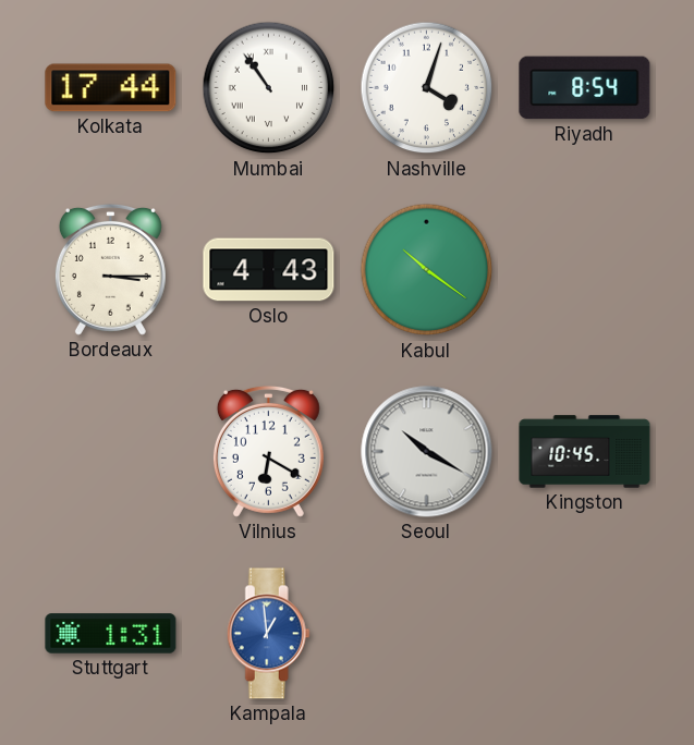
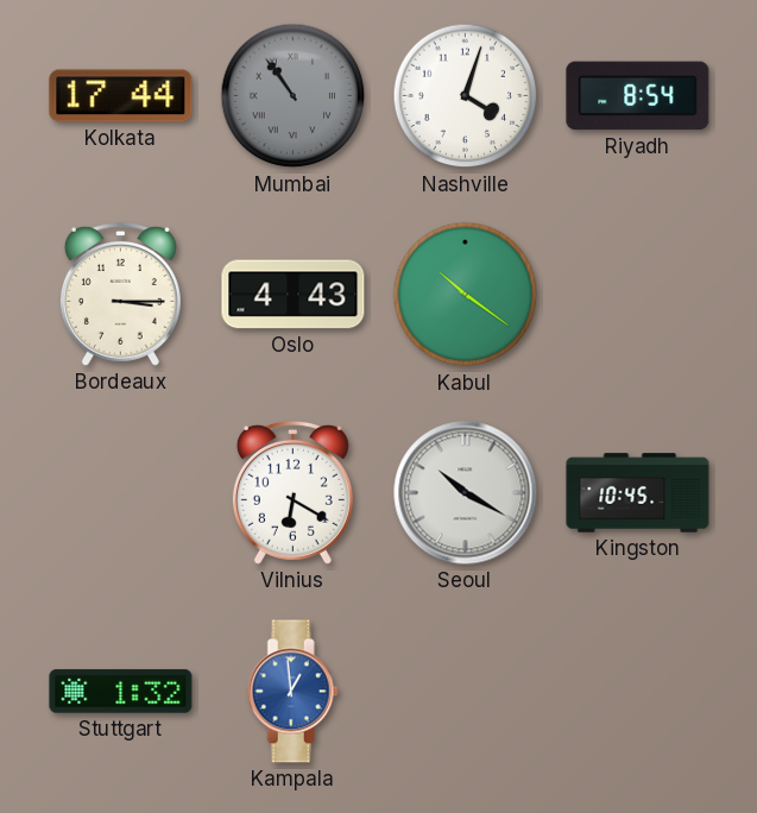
Mumbai dial: white -> grey
Stuttgart: 1:31 -> 1:32
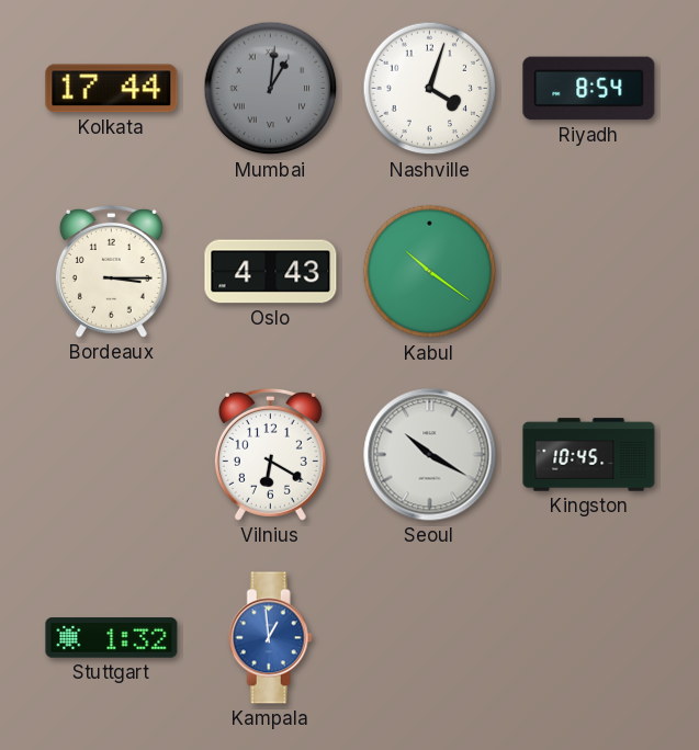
Mumbai: 10:54 -> 1:01
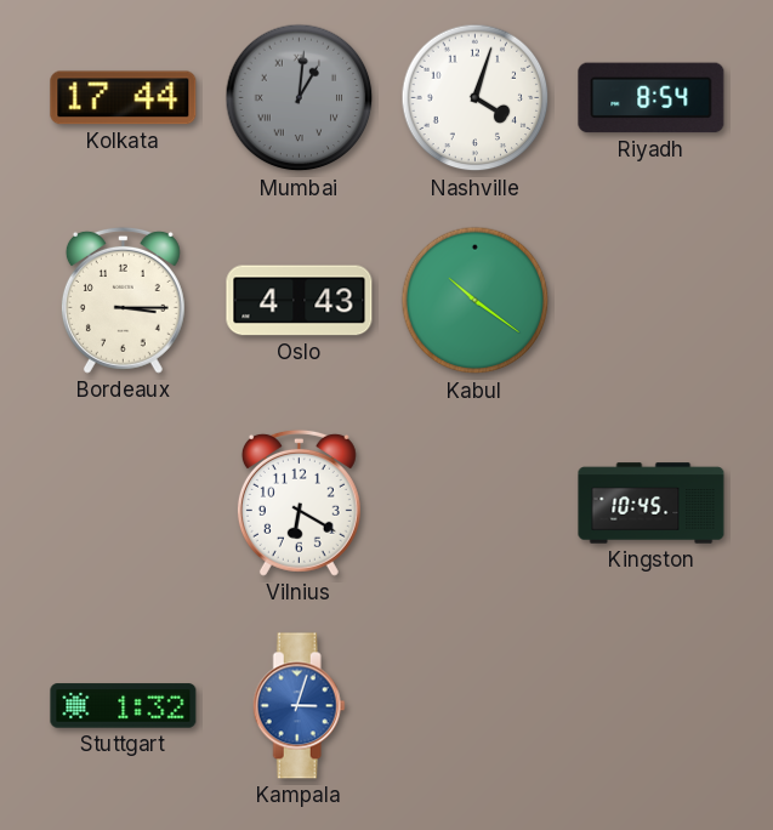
Seoul: 10:20 -> none
Kampala: 12:59 -> 3:03
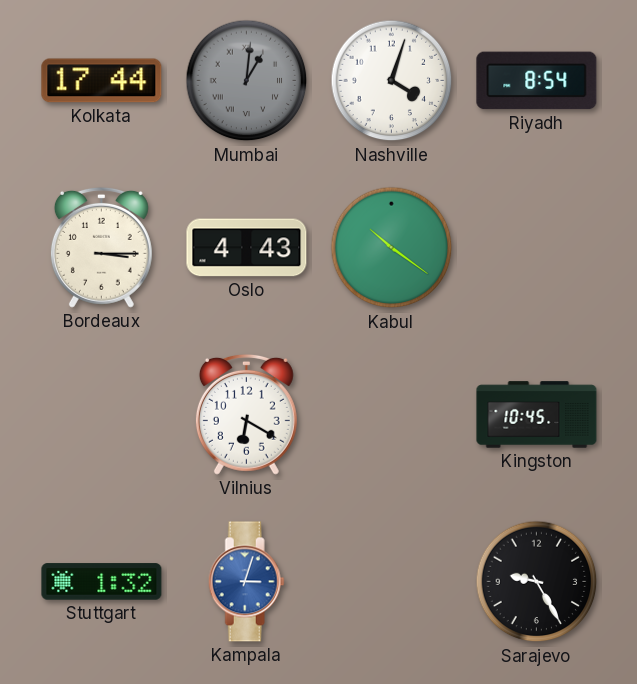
Sarajevo: none -> 9:25
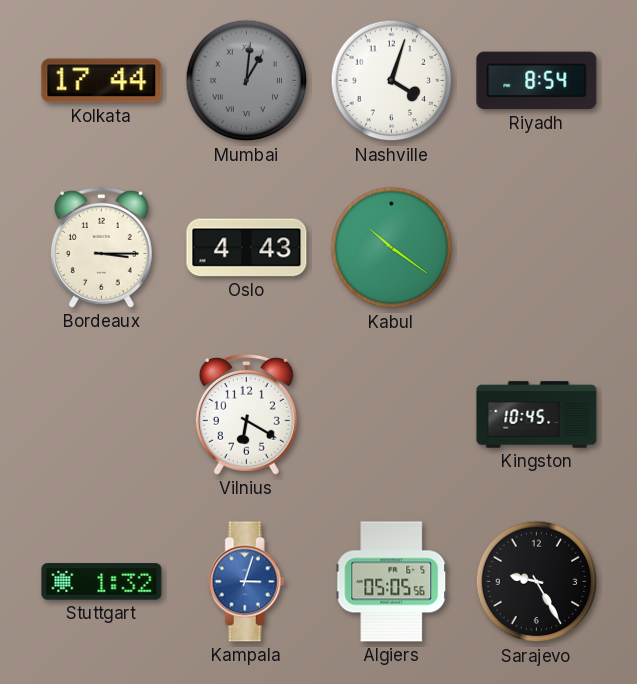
Algiers: none -> 05:05
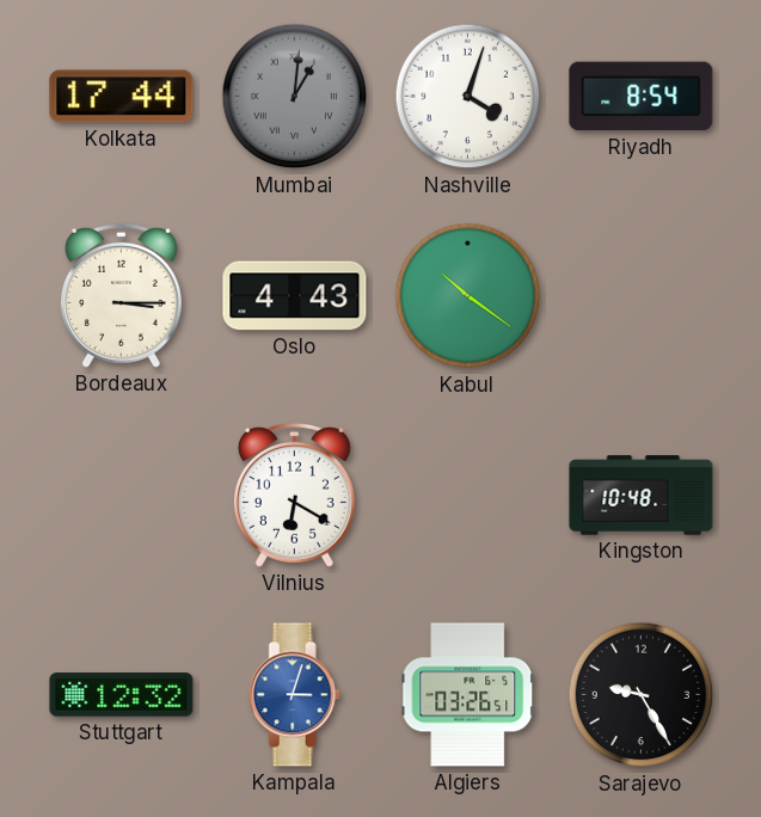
Kingston: 10:45 -> 10:48
Stuttgart: 1:32 -> 12:32
Algiers: 05:05 -> 03:26
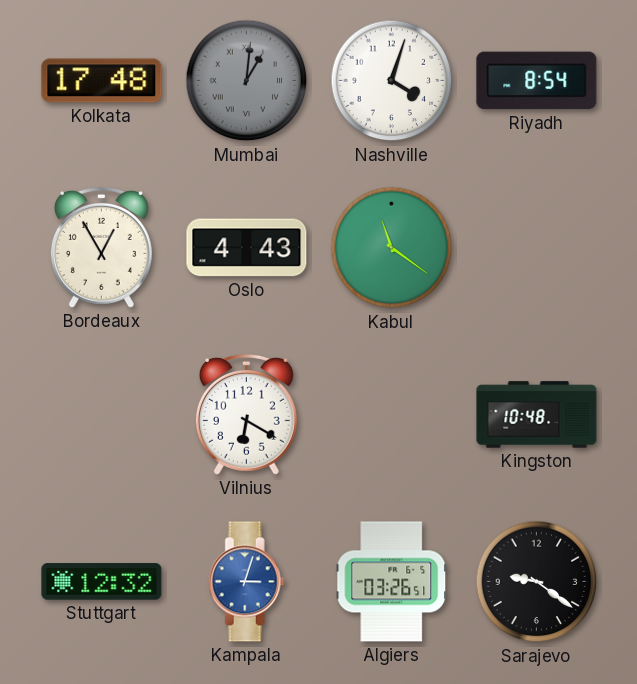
Kolkata: 17:44 -> 17:48
Bordeaux: 3:15 -> 12:55
Kabul: 10:21 -> 11:21
Sarajevo: 9:25 -> 9:21
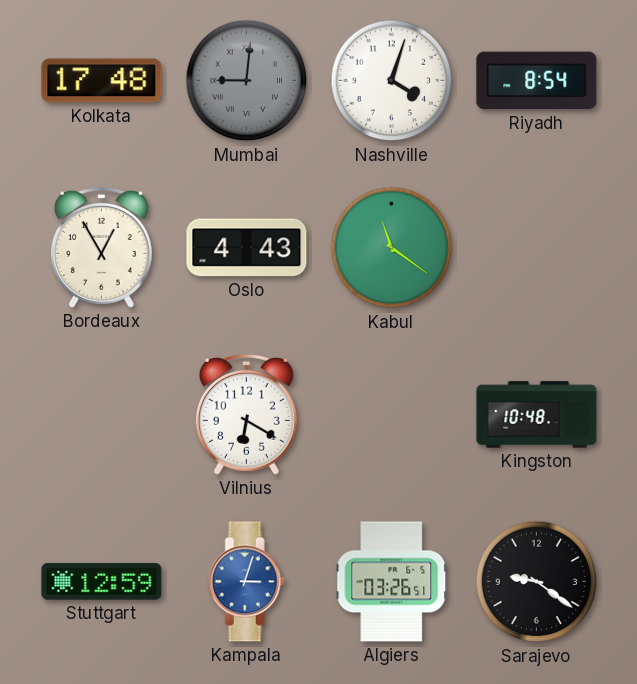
Mumbai: 1:01 -> 9:01
Stuttgart: 12:32 -> 12:59
